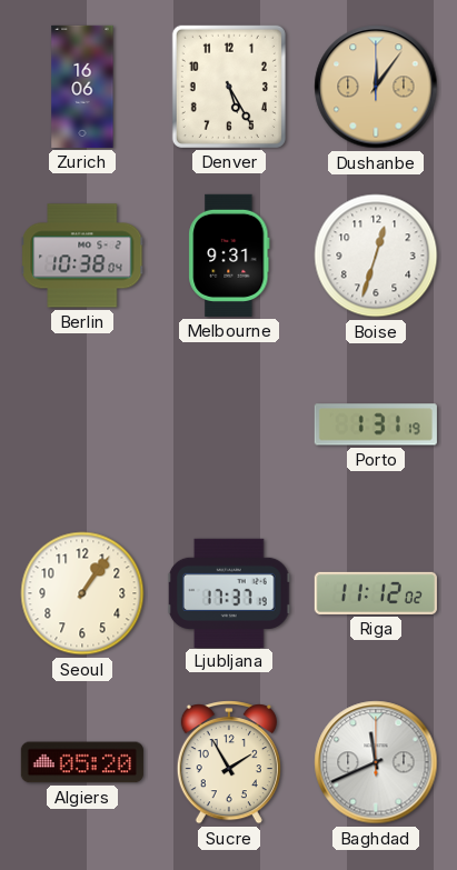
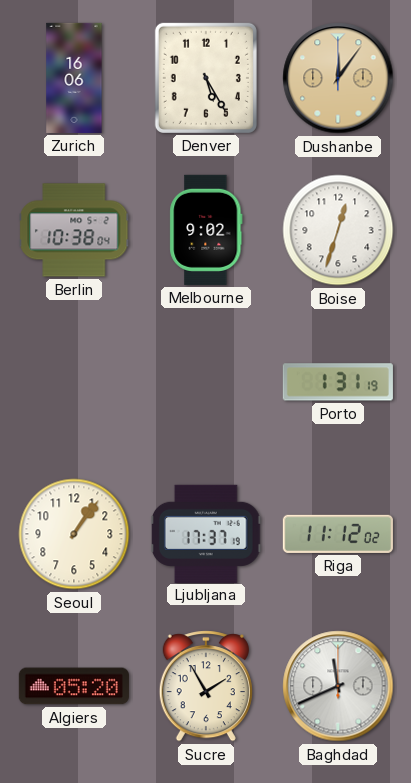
Melbourne: 9:31 -> 9:02
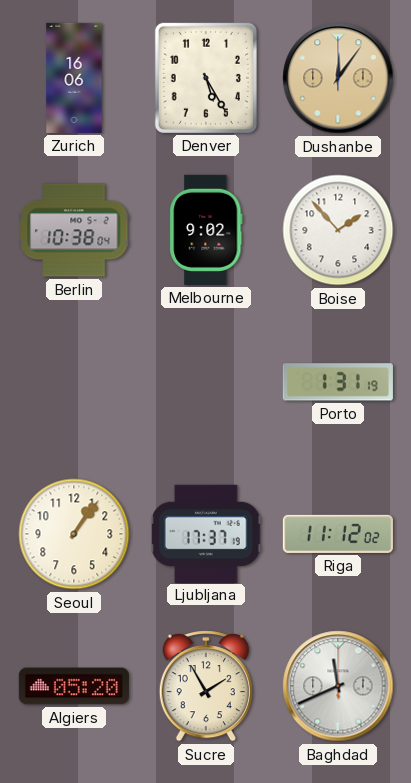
Boise: 12:33 -> 1:53
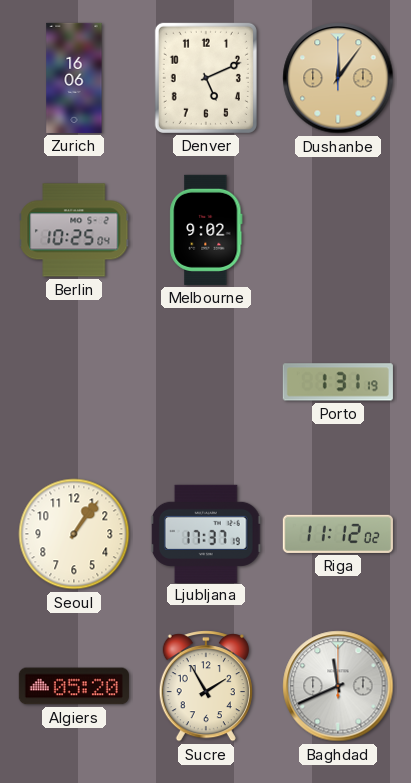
Denver: 5:25 -> 5:11
Berlin: 10:38 -> 10:25
Boise: 1:53 -> none
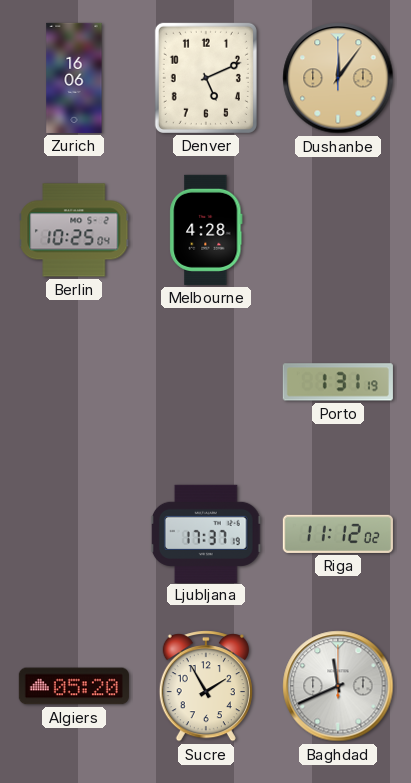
Melbourne: 9:02 -> 4:28
Seoul: 1:06 -> none
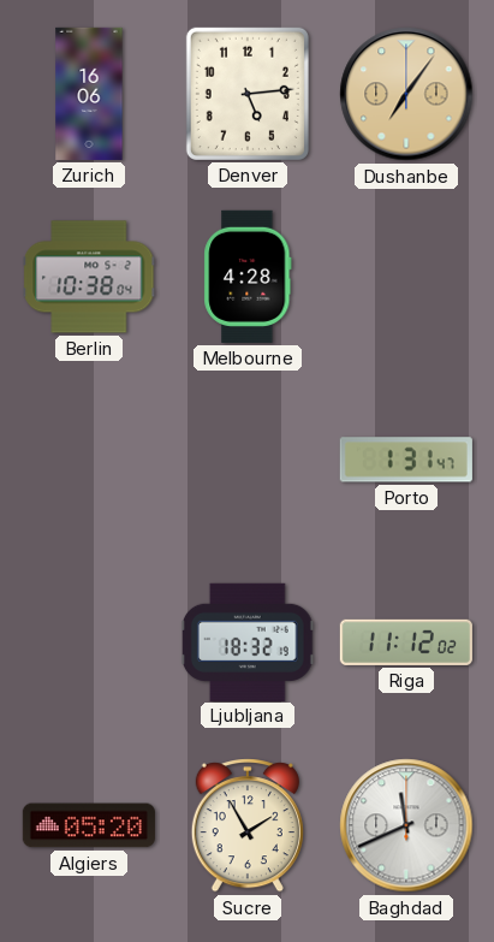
Denver: 5:11 -> 5:14
Dushanbe: 12:06 -> 7:06
Berlin: 10:25 -> 10:38
Porto: 1:31:19 -> 1:31:47
Ljubljana: 17:37 -> 18:32
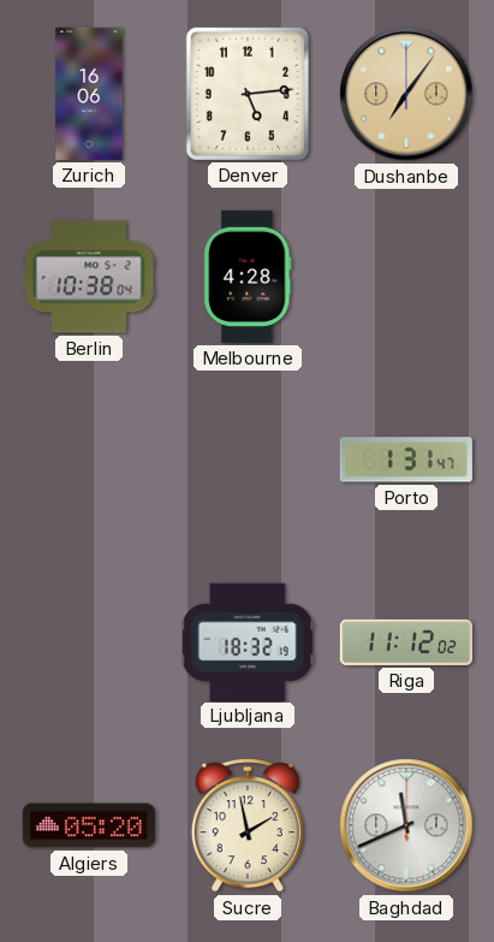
Sucre: 1:55 -> 1:58
